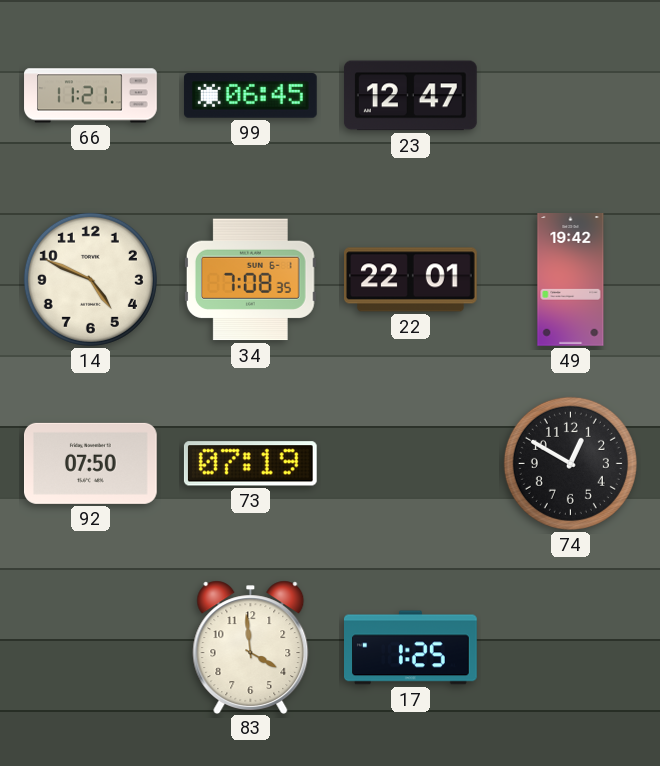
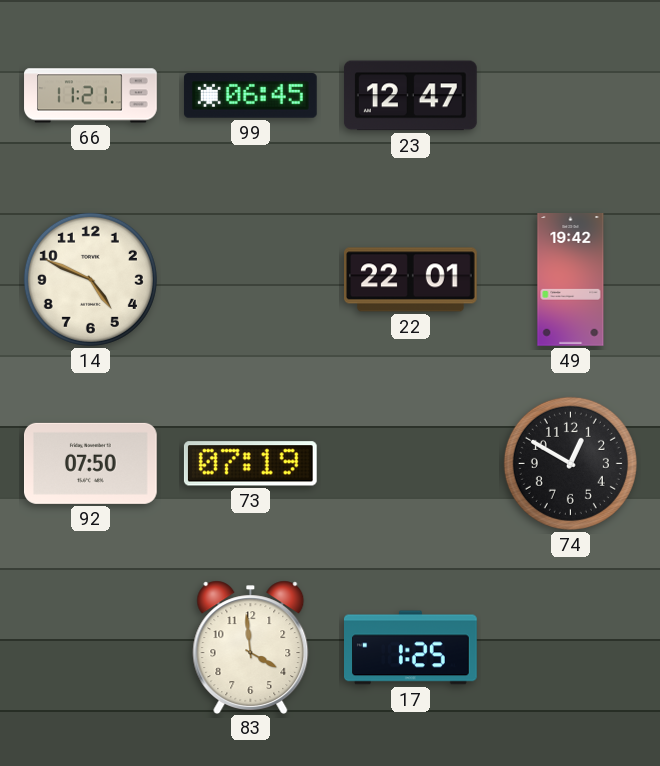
34: 7:08 -> none
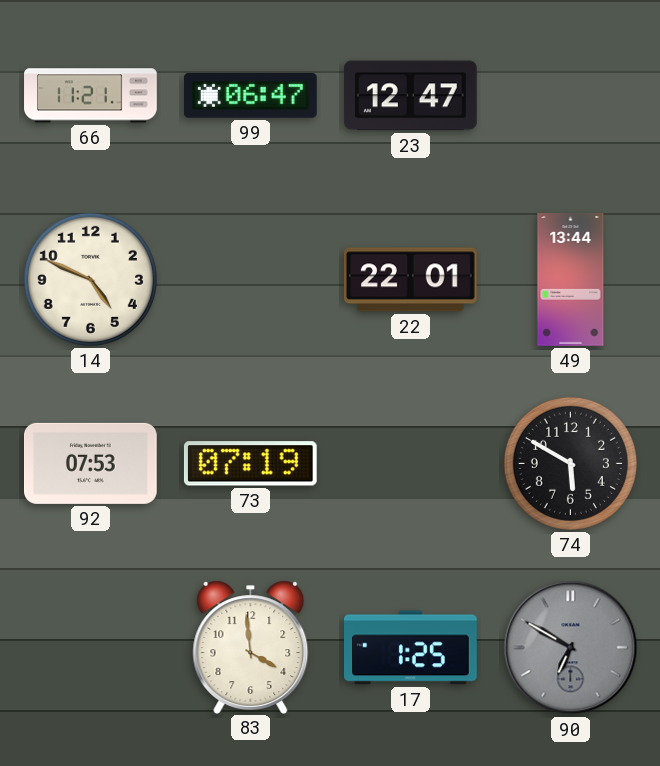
99: 06:45 -> 06:47
49: 19:42 -> 13:44
92: 07:50 -> 07:53
74: 12:50 -> 5:50
90: none -> 6:50
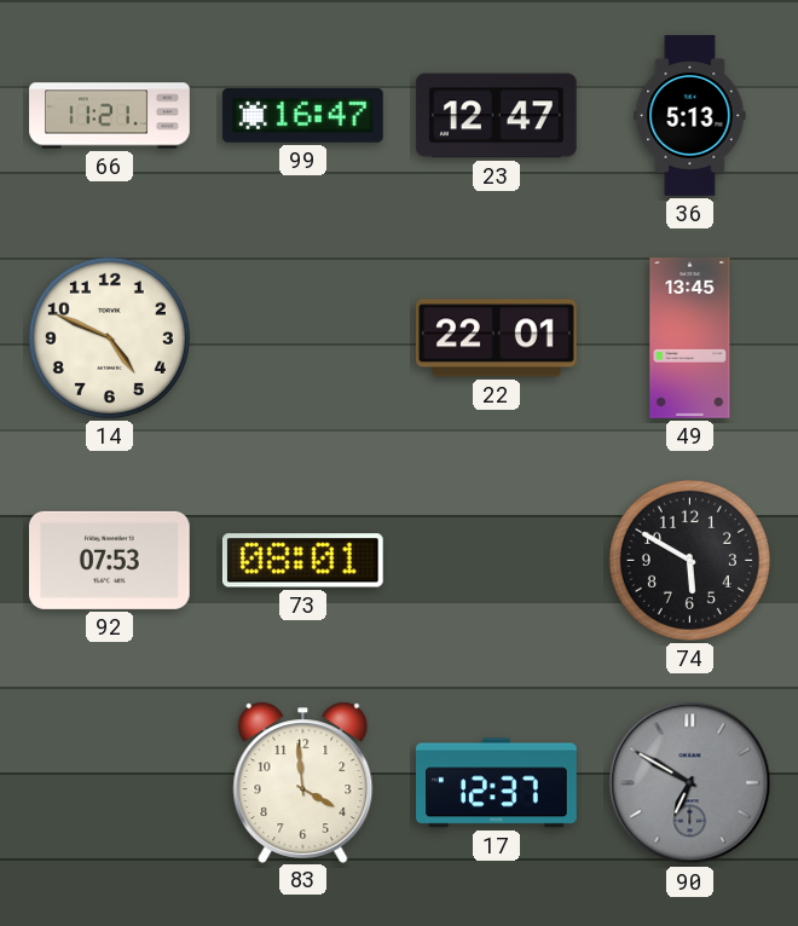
99: 06:47 -> 16:47
36: none -> 5:13
49: 13:44 -> 13:45
73: 07:19 -> 08:01
17: 1:25 -> 12:37
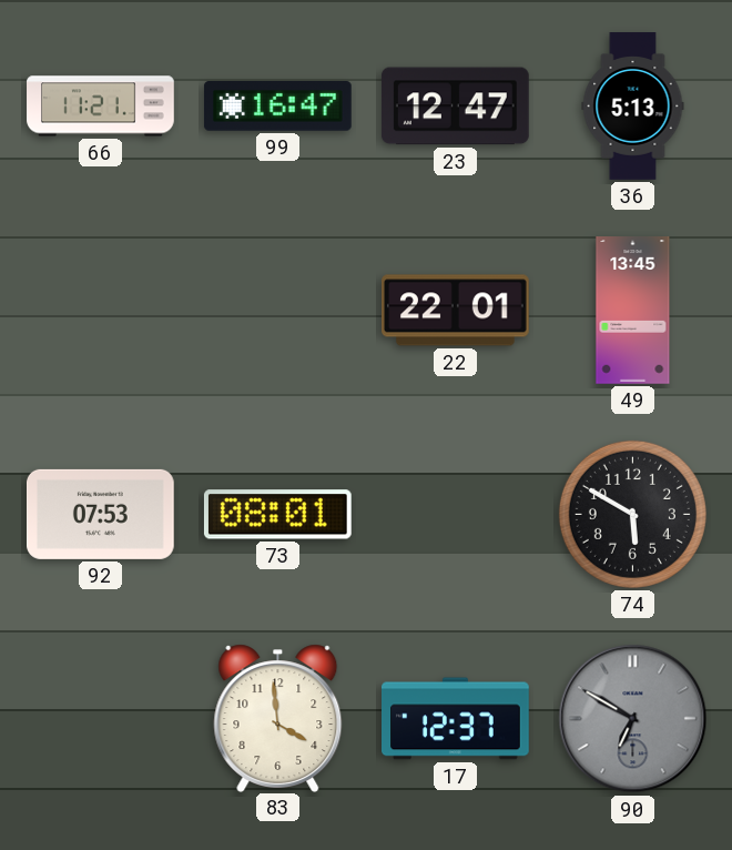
14: 4:49 -> none
